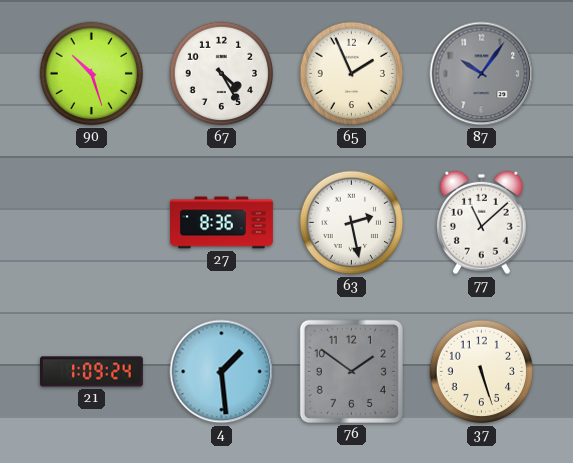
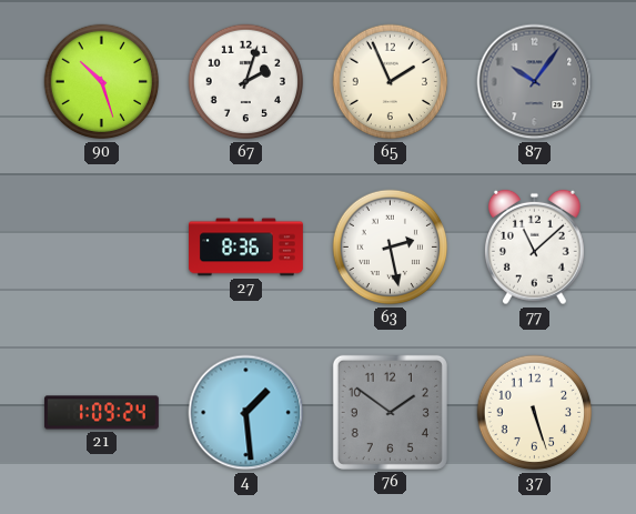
67: 4:25 -> 2:03
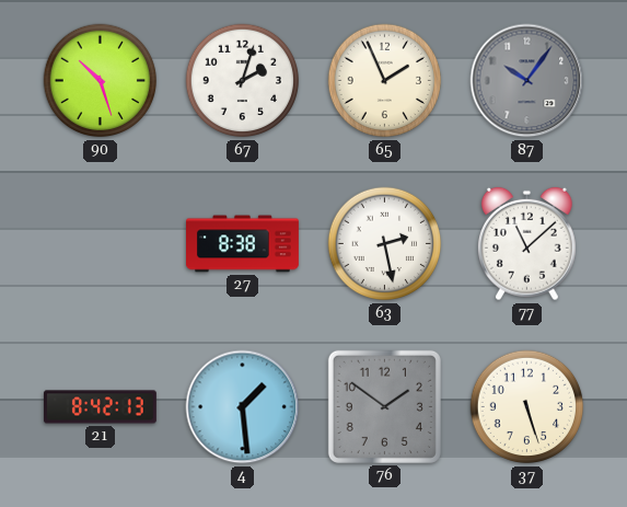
27: 8:36 -> 8:38
21: 1:09 -> 8:42
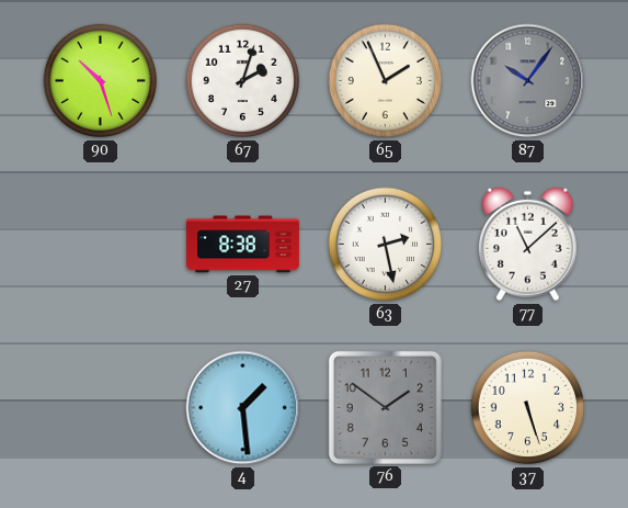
21: 8:42 -> none
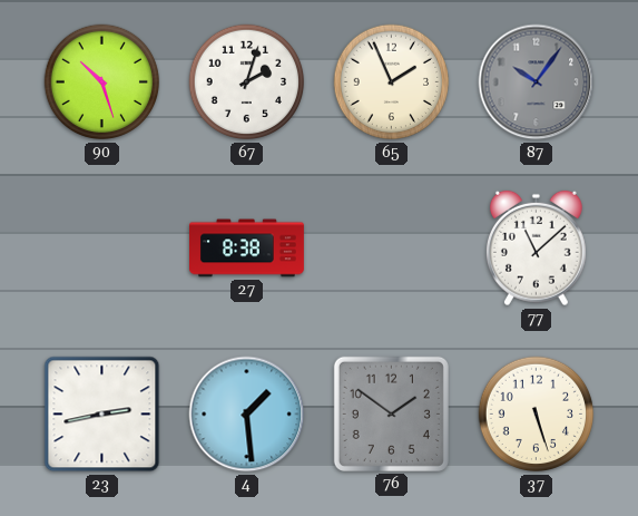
63: 2:28 -> none
23: none -> 2:43
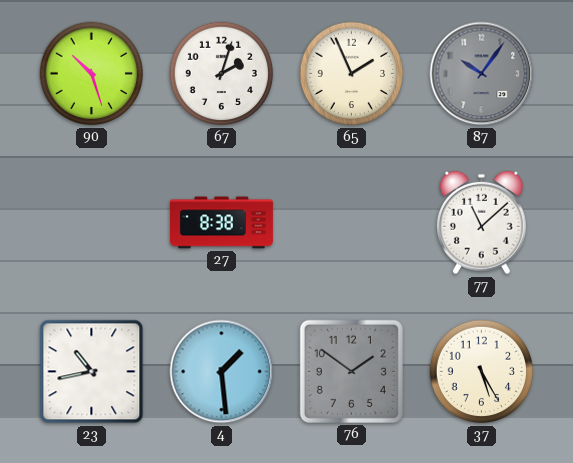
23: 2:43 -> 10:43
37: 5:27 -> 5:25
